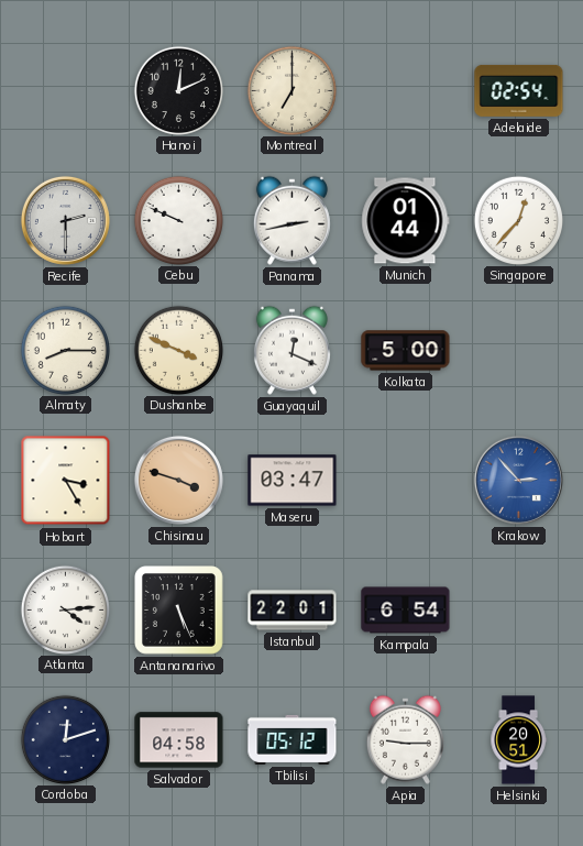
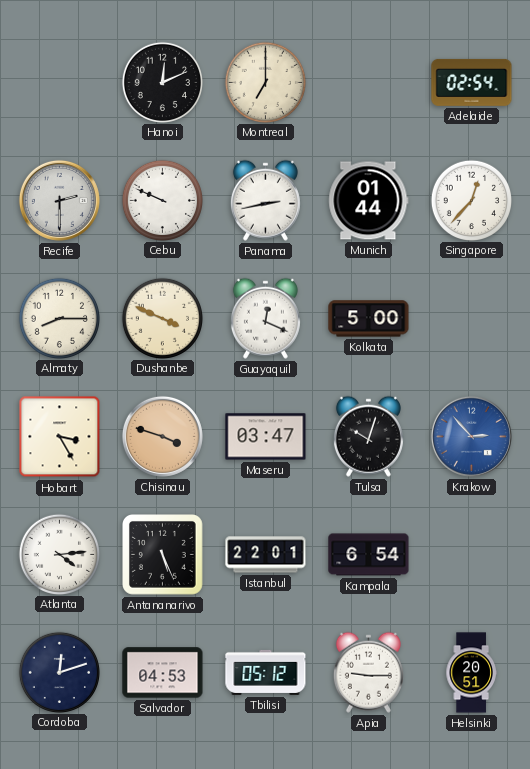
Tulsa: none -> 10:03
Salvador: 04:58 -> 04:53
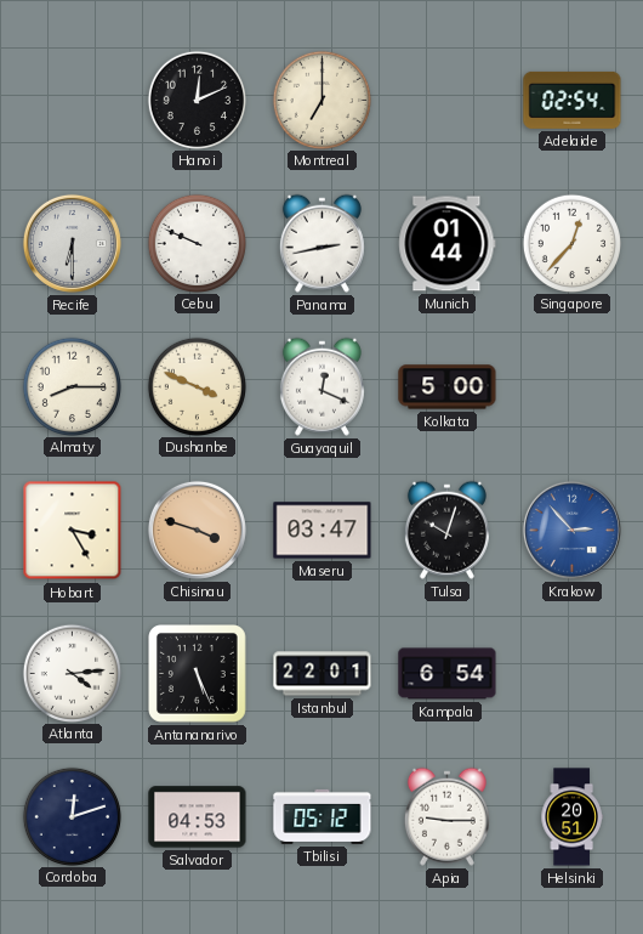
Recife: 2:30 -> 6:30
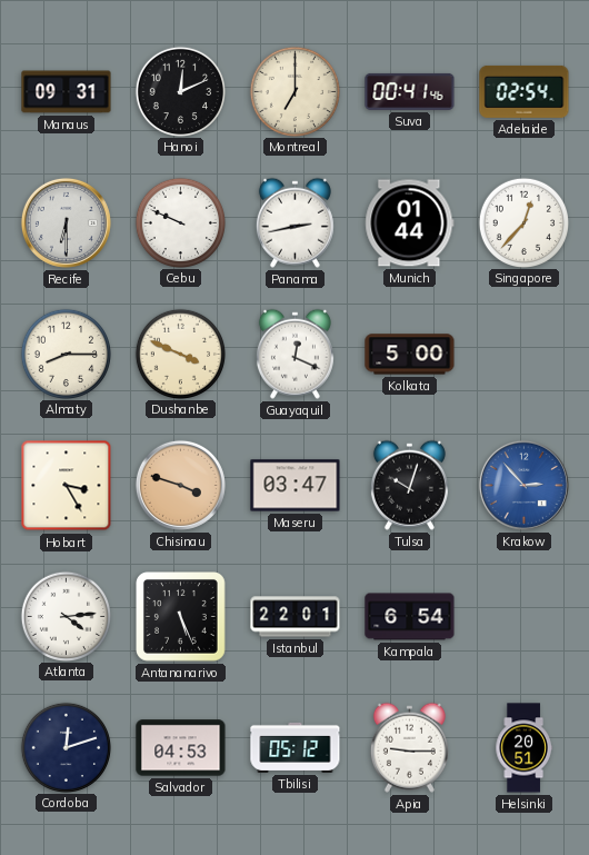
Manaus: none -> 09:31
Suva: none -> 00:41
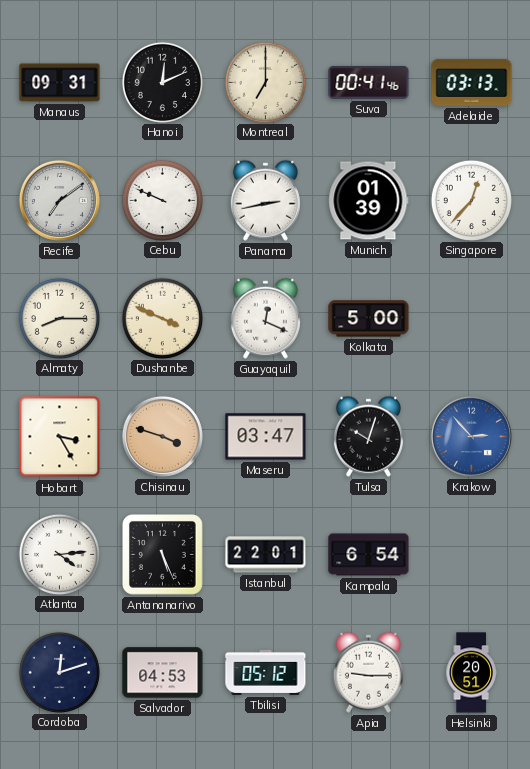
Adelaide: 02:54 -> 03:13
Recife: 6:30 -> 7:09
Munich: 01:44 -> 01:39
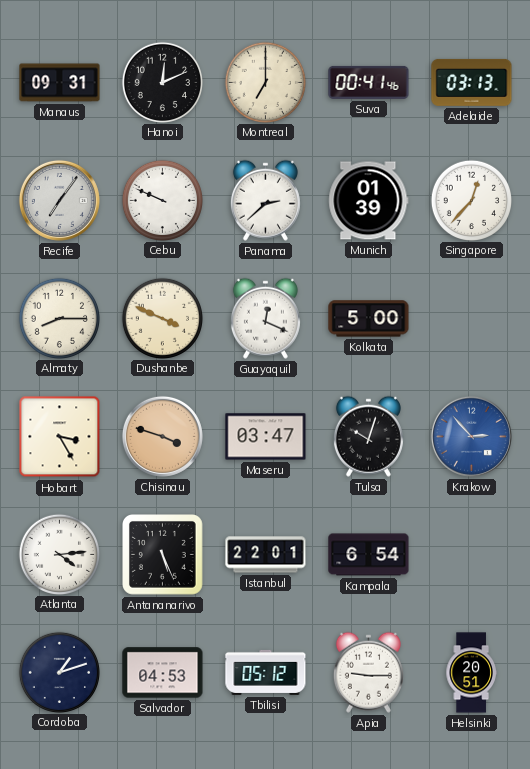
Recife: 7:09 -> 7:06
Panama: 2:43 -> 2:38
Cordoba: 12:12 -> 1:12
